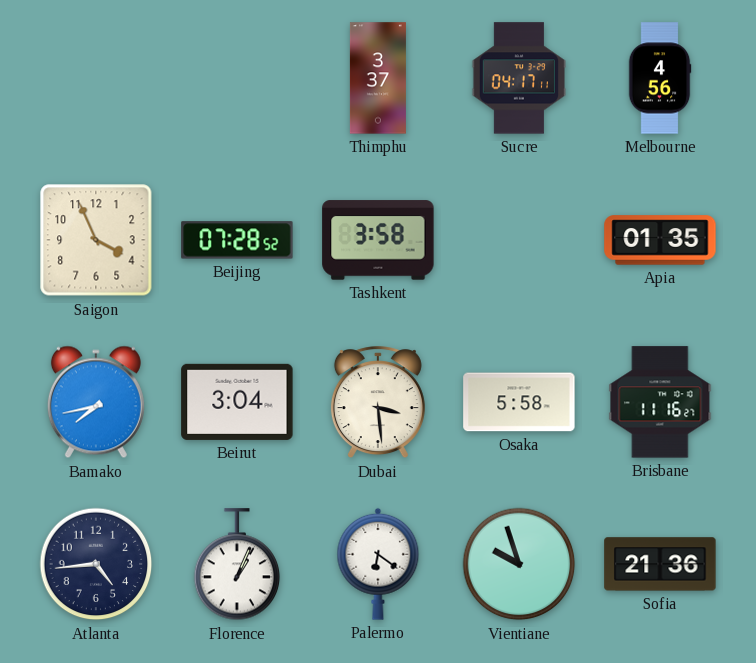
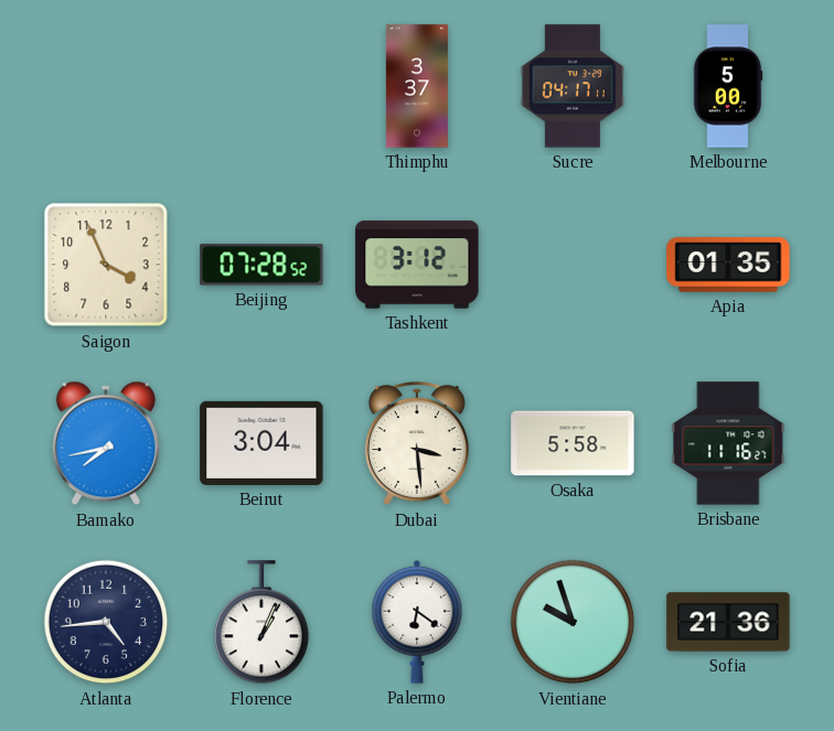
Melbourne: 4:56 -> 5:00
Tashkent: 3:58 -> 3:12
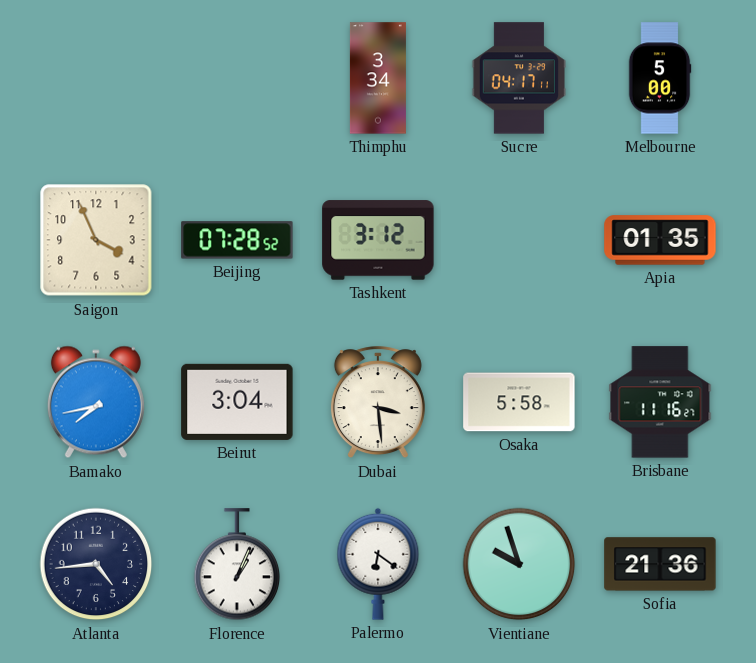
Thimphu: 3:37 -> 3:34
